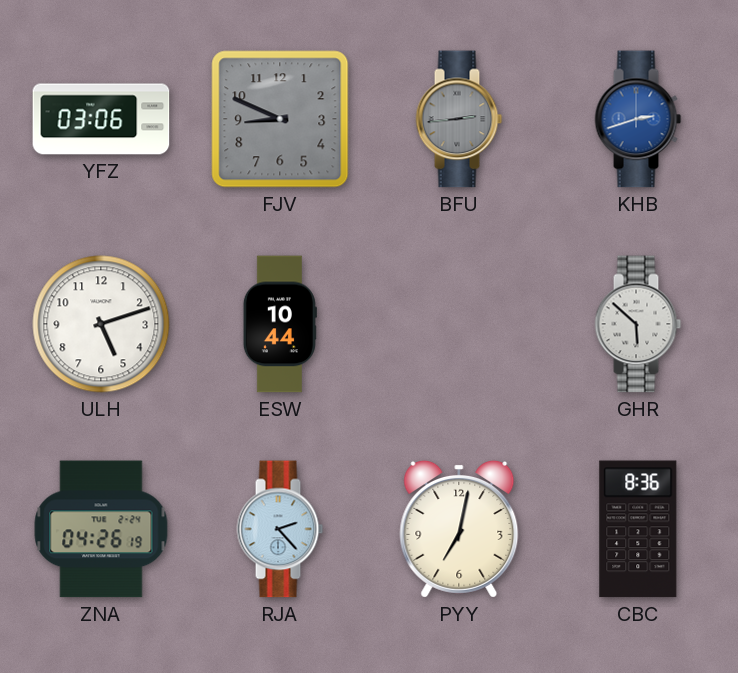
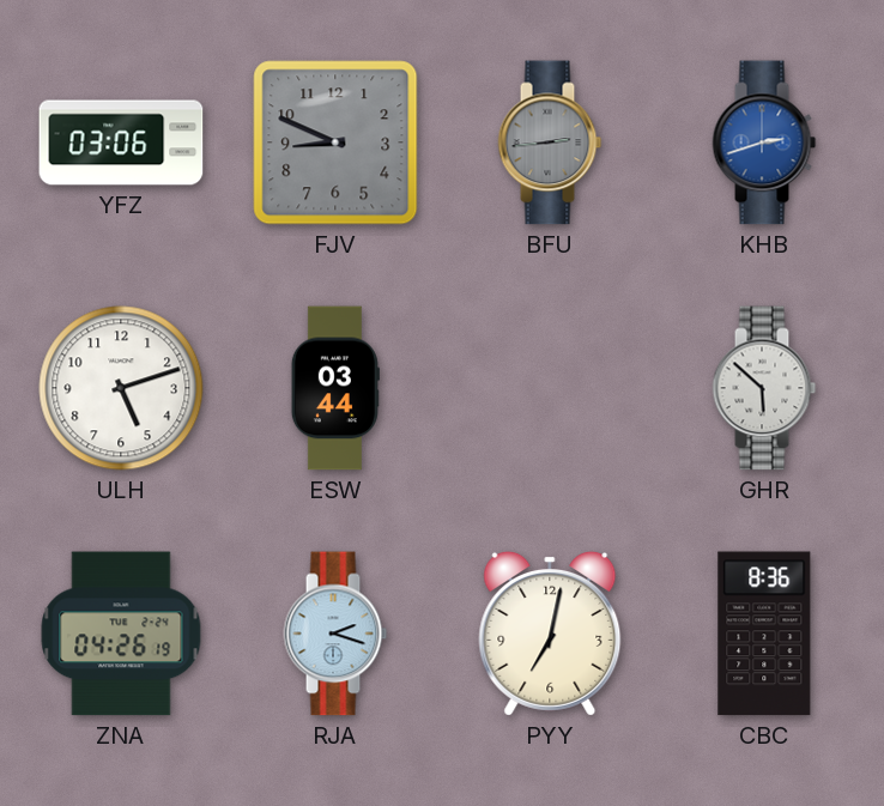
ESW: 10:44 -> 03:44
RJA: 2:23 -> 2:18
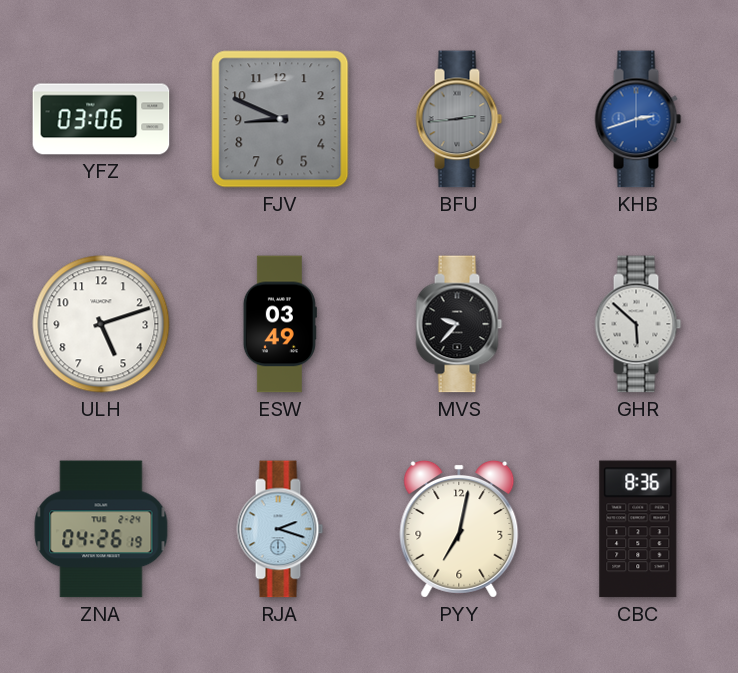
ESW: 03:44 -> 03:49
MVS: none -> 9:37
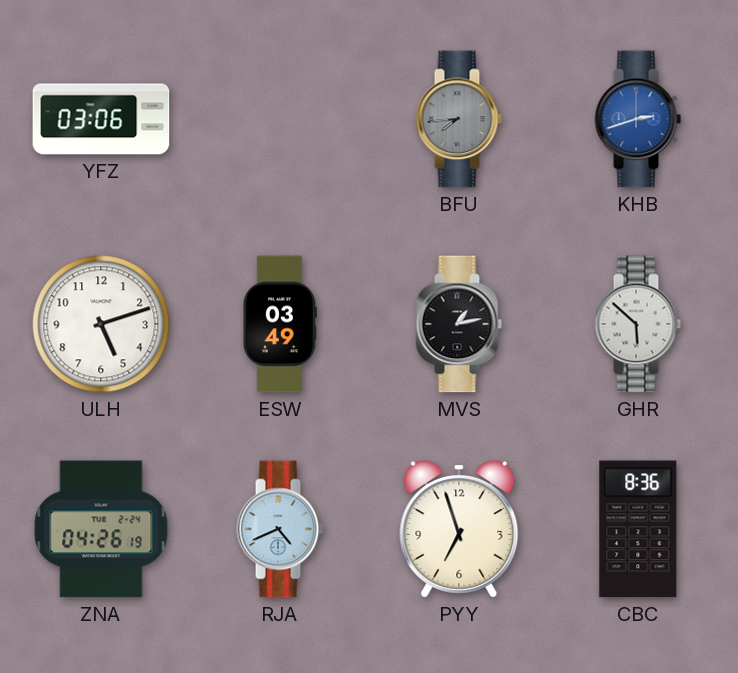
FJV: 8:49 -> none
BFU: 2:44 -> 7:44
MVS: 9:37 -> 1:13
RJA: 2:18 -> 4:41
PYY: 7:02 -> 6:57
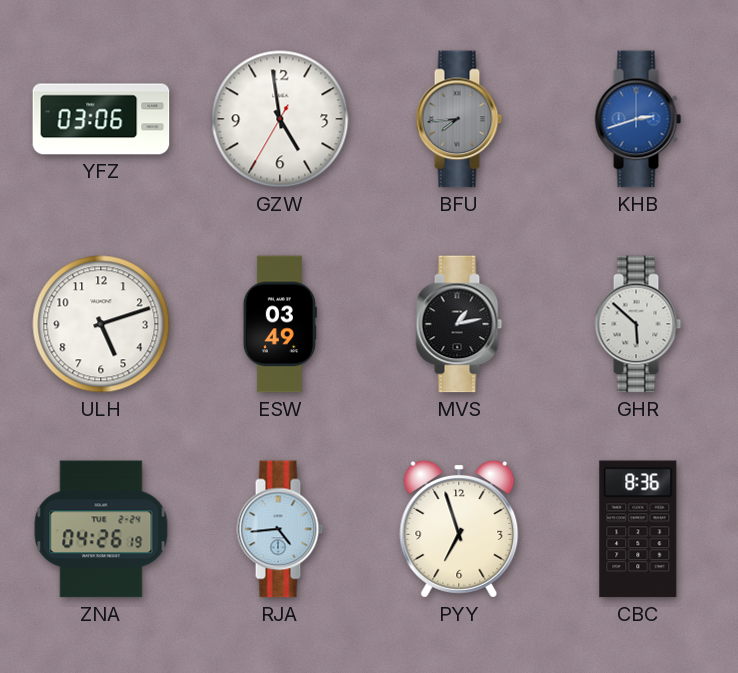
GZW: none -> 4:58
RJA: 4:41 -> 4:44
